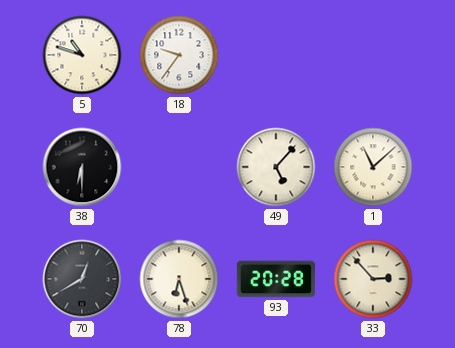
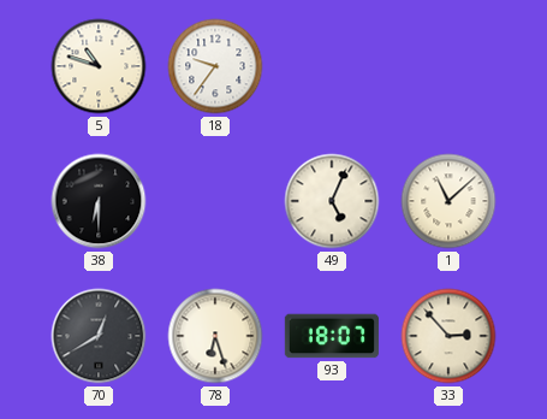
49: 5:07 -> 5:04
93: 20:28 -> 18:07
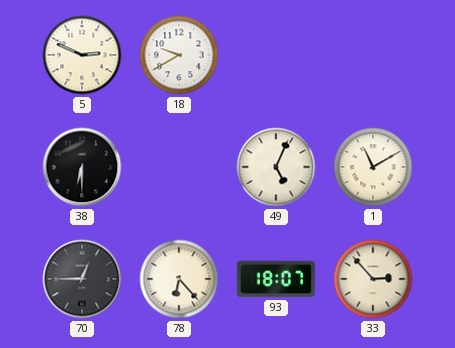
5: 10:48 -> 2:49
18: 9:36 -> 9:40
1: 11:08 -> 11:10
70: 12:40 -> 12:45
78: 6:27 -> 6:23
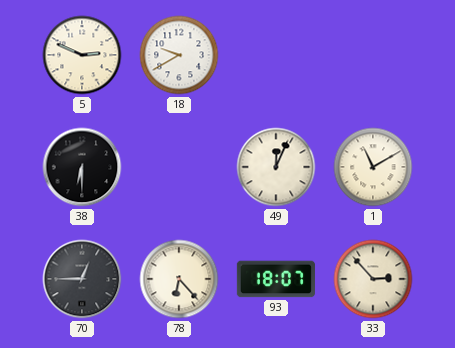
49: 5:04 -> 12:04
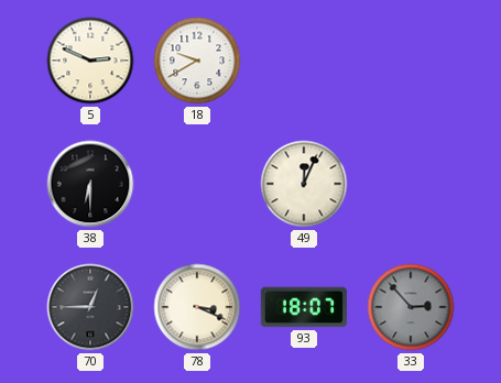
1: 11:10 -> none
78: 6:23 -> 3:19
33 dial: cream -> grey
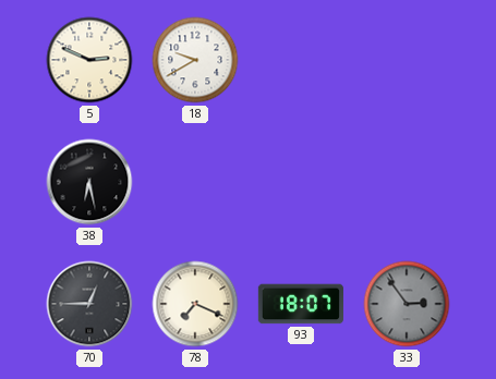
38: 6:30 -> 6:28
49: 12:04 -> none
78: 3:19 -> 7:19
33: 2:53 -> 2:54
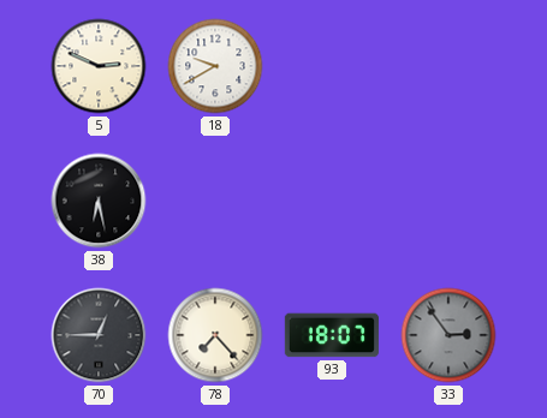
78: 7:19 -> 7:23
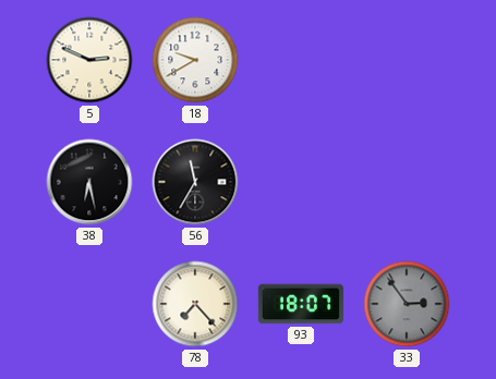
56: none -> 11:35
70: 12:45 -> none
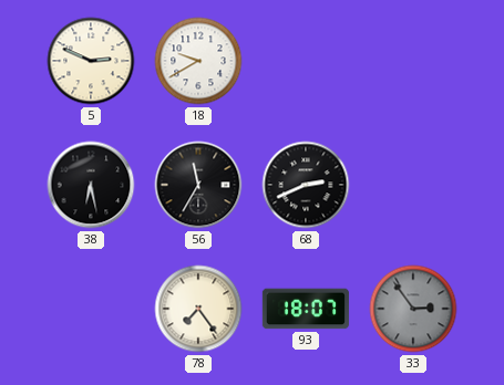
68: none -> 2:41
78: 7:23 -> 7:24
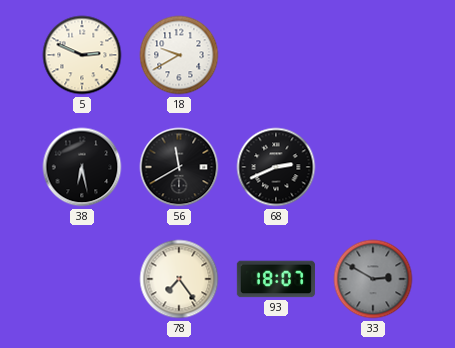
56: 11:35 -> 11:40
33: 2:54 -> 2:50
